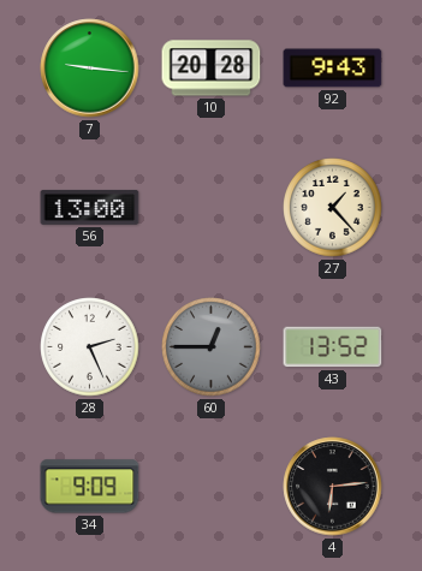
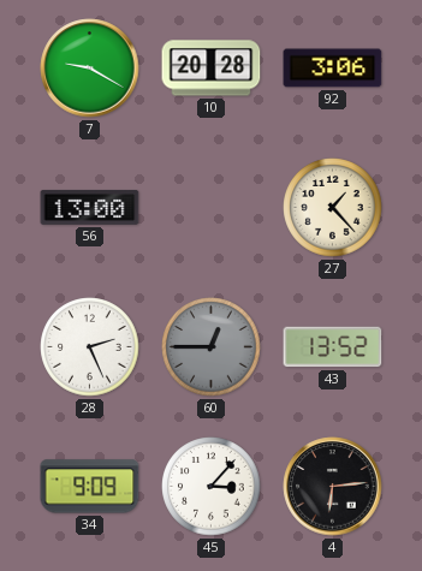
7: 9:16 -> 9:20
92: 9:43 -> 3:06
45: none -> 3:07
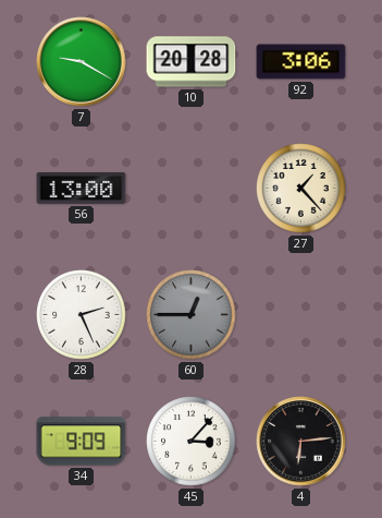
43: 13:52 -> none
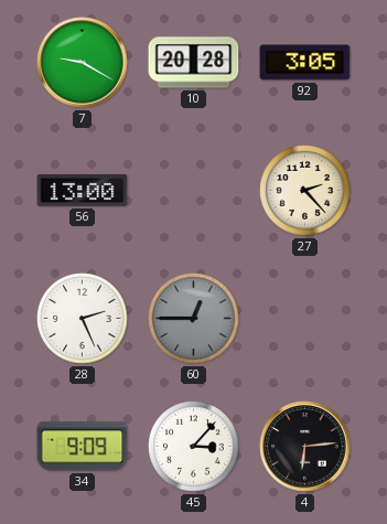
92: 3:06 -> 3:05
27: 1:23 -> 2:23
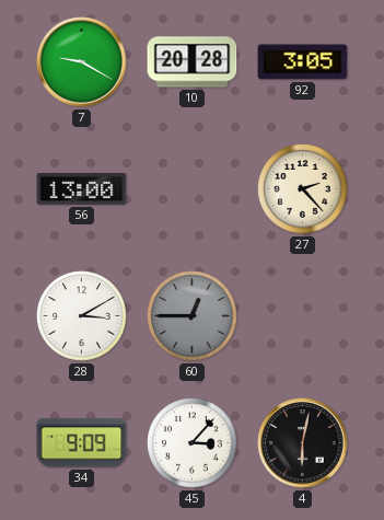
28: 2:26 -> 3:10
4: 6:14 -> 6:02
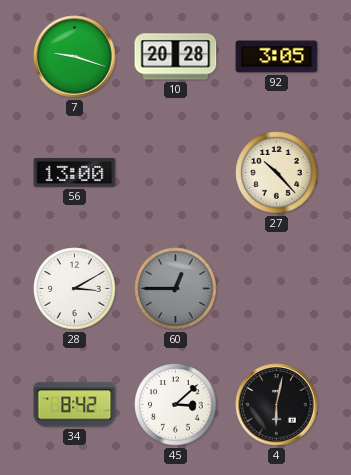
7: 9:20 -> 9:18
27: 2:23 -> 10:23
34: 9:09 -> 8:42
45: 3:07 -> 3:08
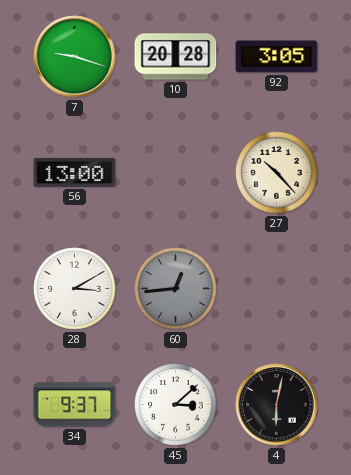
60: 12:45 -> 12:44
34: 8:42 -> 9:37
